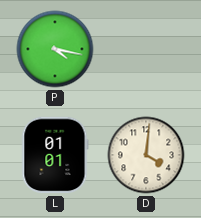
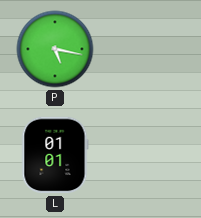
P: 4:17 -> 5:17
D: 4:01 -> none
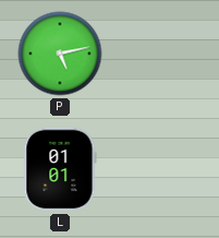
P: 5:17 -> 5:13
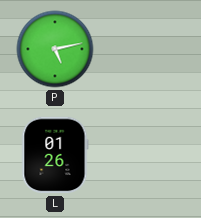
L: 01:01 -> 01:26
